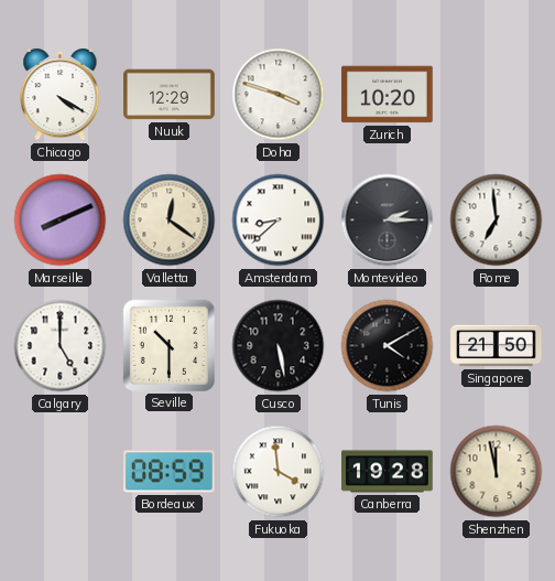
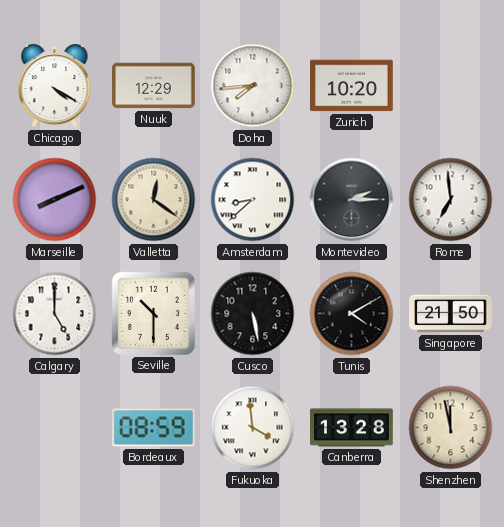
Doha: 3:48 -> 7:44
Canberra: 19:28 -> 13:28
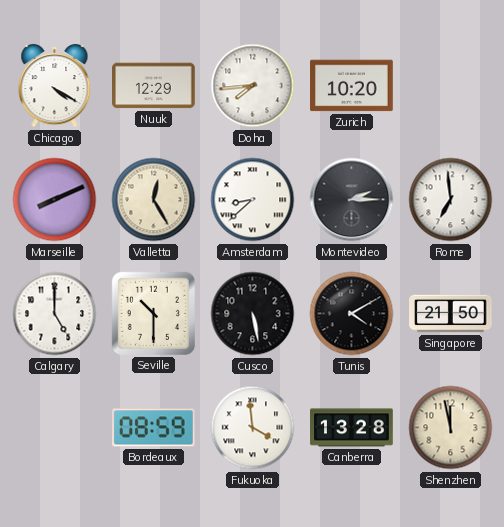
Valletta: 12:21 -> 12:25
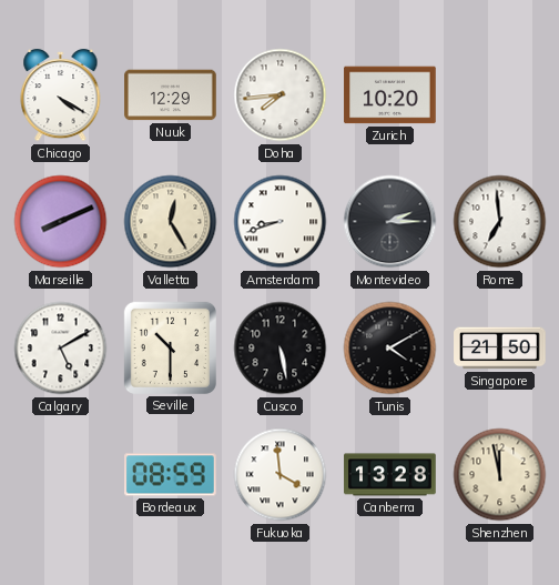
Amsterdam: 8:38 -> 8:42
Calgary: 5:00 -> 5:10
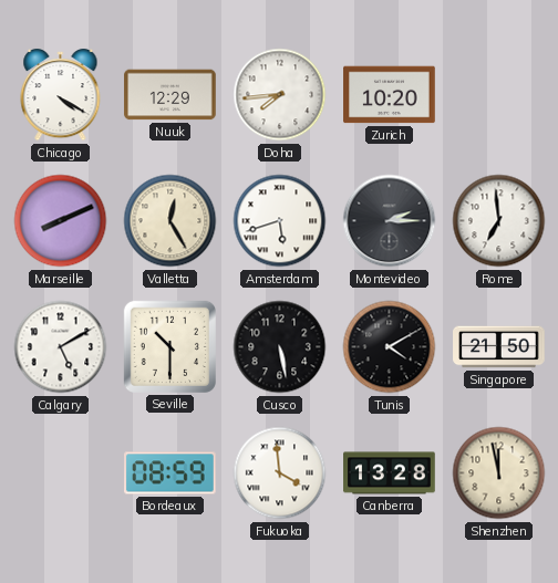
Amsterdam: 8:42 -> 5:42
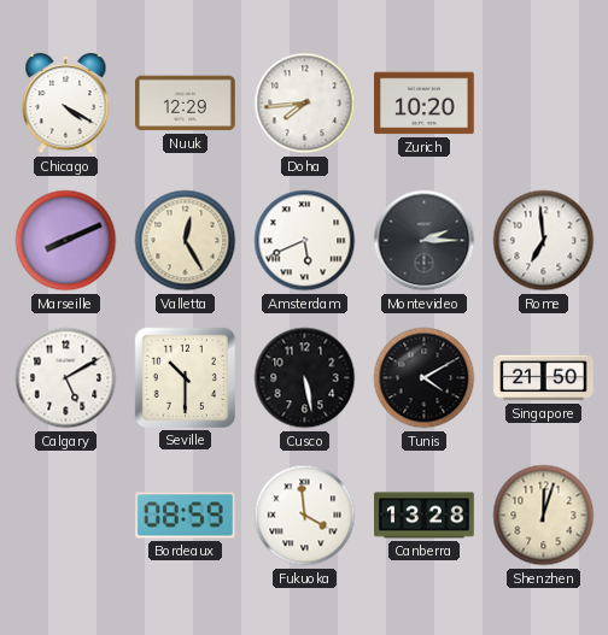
Amsterdam: 5:42 -> 5:41
Shenzhen: 11:58 -> 12:03
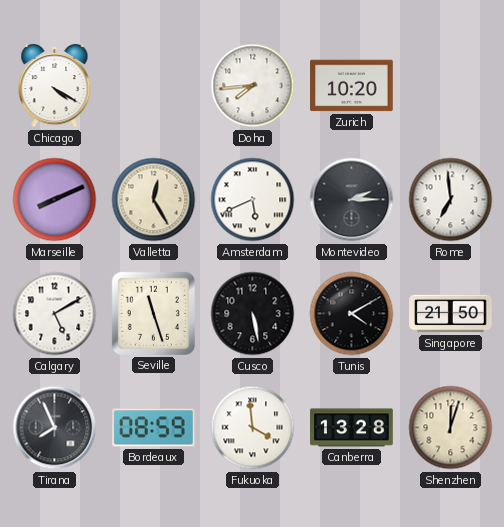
Nuuk: 12:29 -> none
Seville: 10:30 -> 11:27
Tirana: none -> 7:56
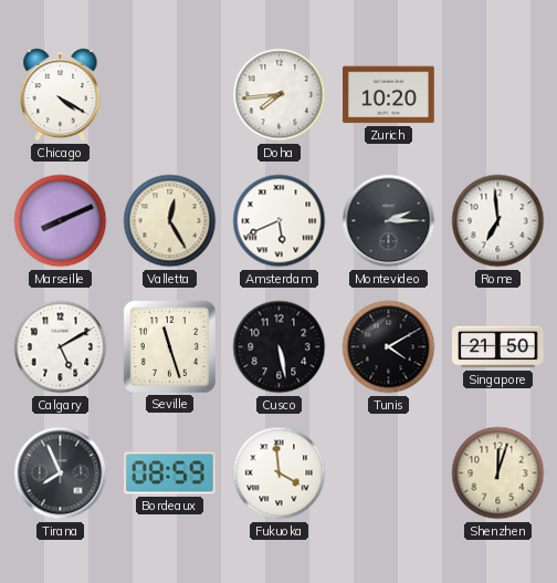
Canberra: 13:28 -> none
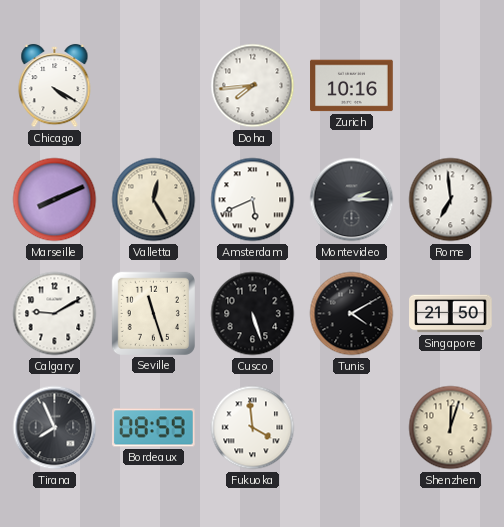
Zurich: 10:20 -> 10:16
Calgary: 5:10 -> 9:10
Cusco: 5:28 -> 5:27
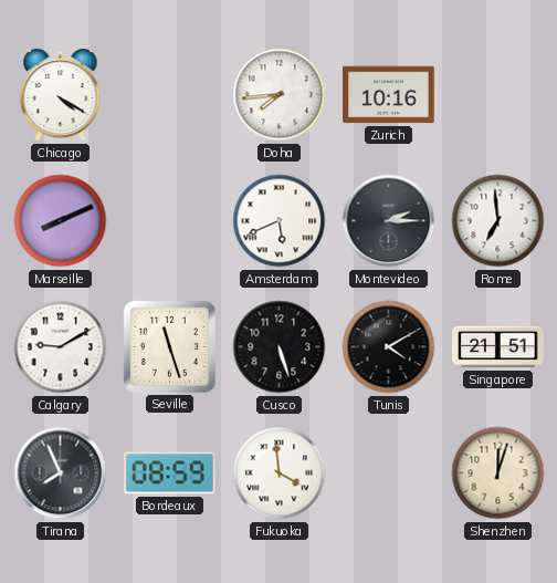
Valletta: 12:25 -> none
Singapore: 21:50 -> 21:51
